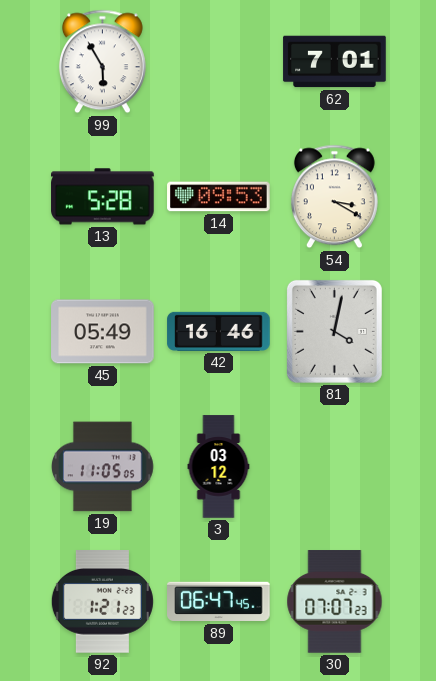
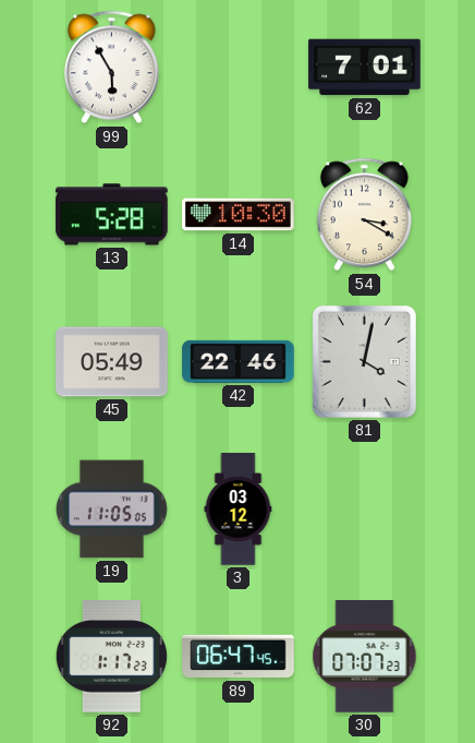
14: 09:53 -> 10:30
42: 16:46 -> 22:46
92: 1:21 -> 1:17
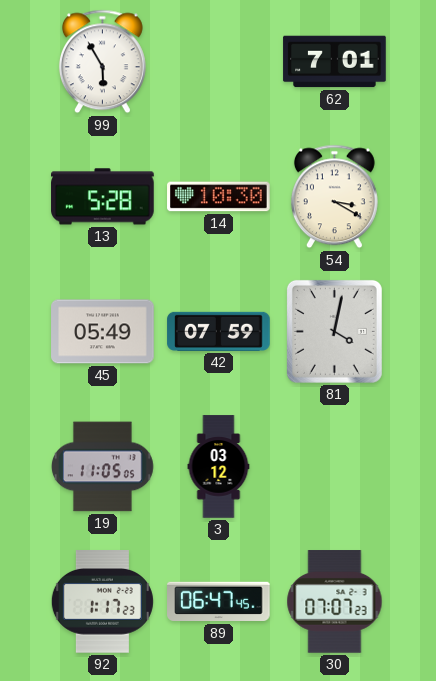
42: 22:46 -> 07:59
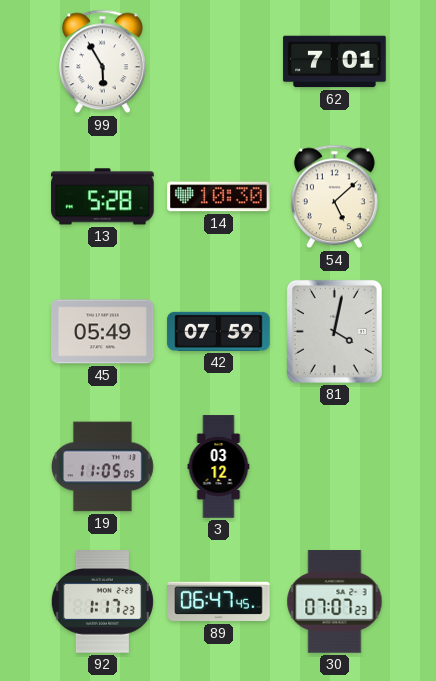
54: 3:20 -> 5:08
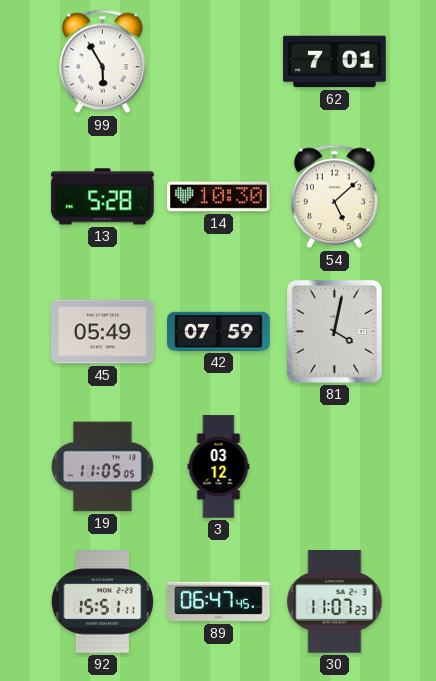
92: 1:17 -> 15:51
30: 07:07 -> 11:07
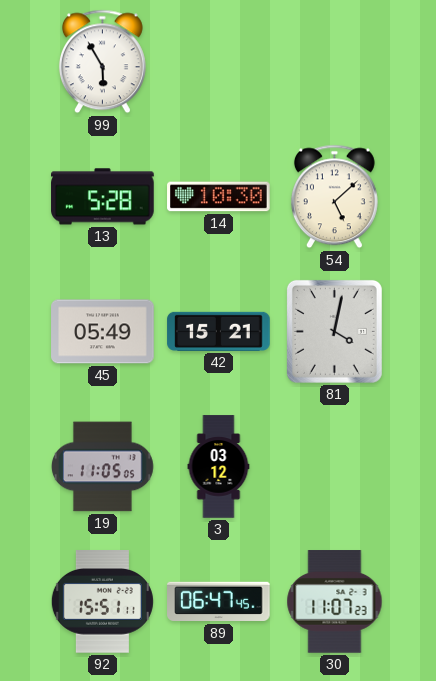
62: 7:01 -> none
42: 07:59 -> 15:21
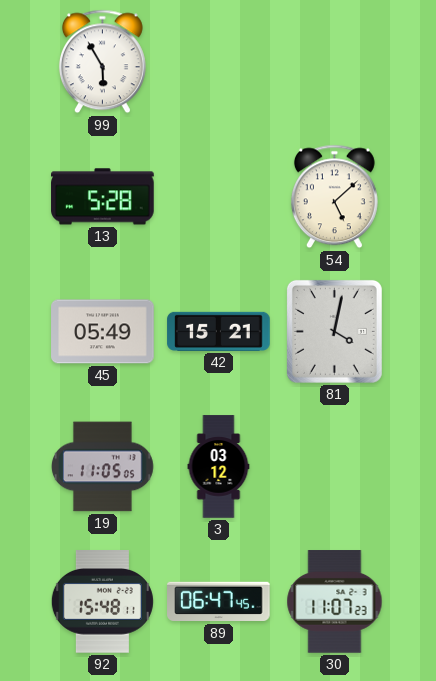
14: 10:30 -> none
92: 15:51 -> 15:48
